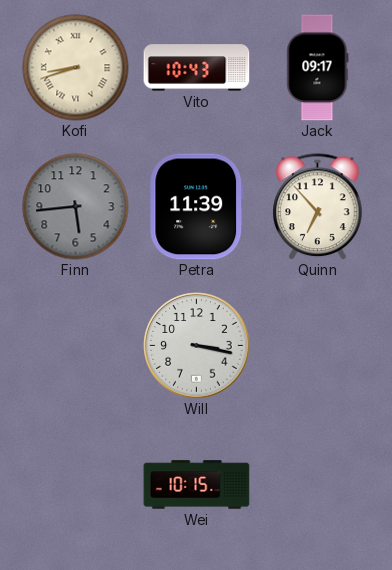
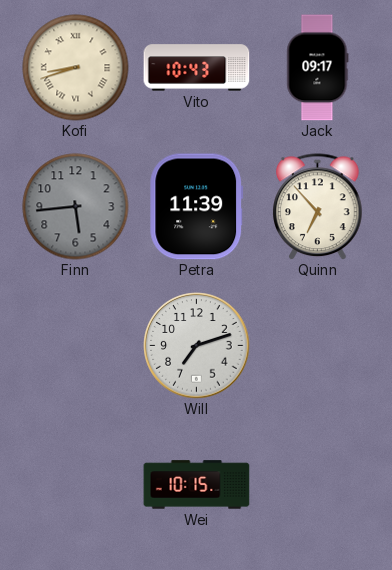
Will: 3:17 -> 7:12
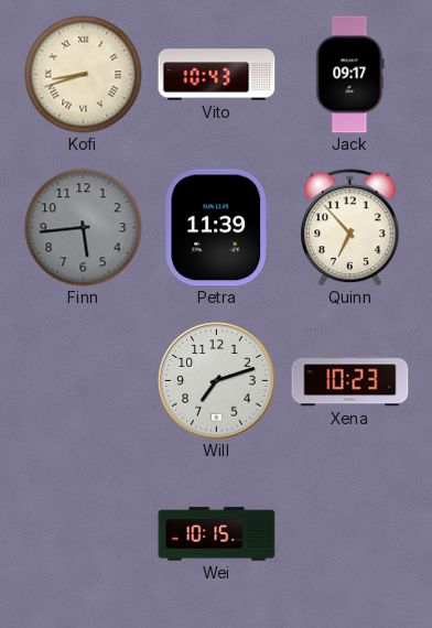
Xena: none -> 10:23
